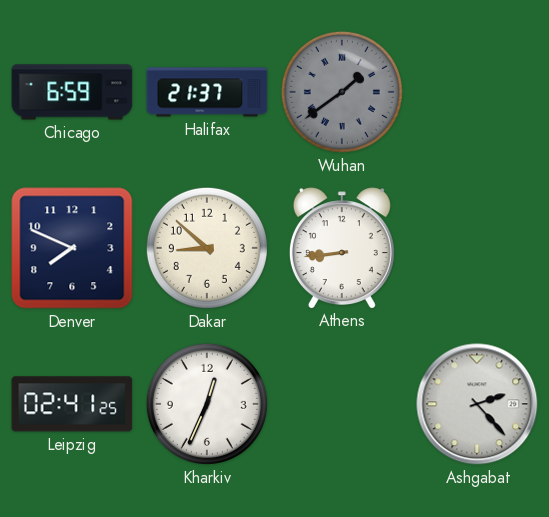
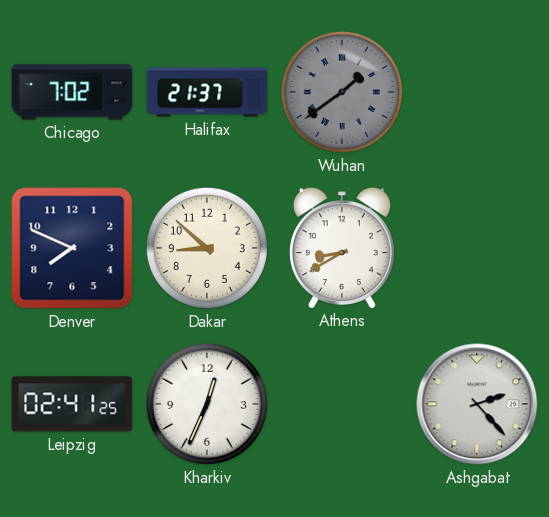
Chicago: 6:59 -> 7:02
Athens: 8:44 -> 8:40
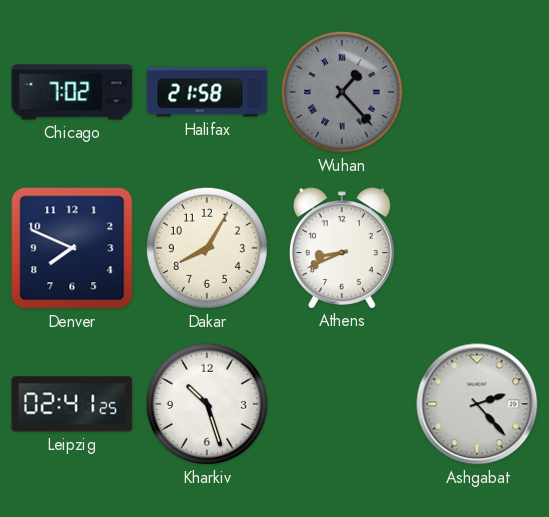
Halifax: 21:37 -> 21:58
Wuhan: 1:39 -> 1:23
Dakar: 8:52 -> 8:05
Athens: 8:40 -> 8:41
Kharkiv: 12:34 -> 10:27
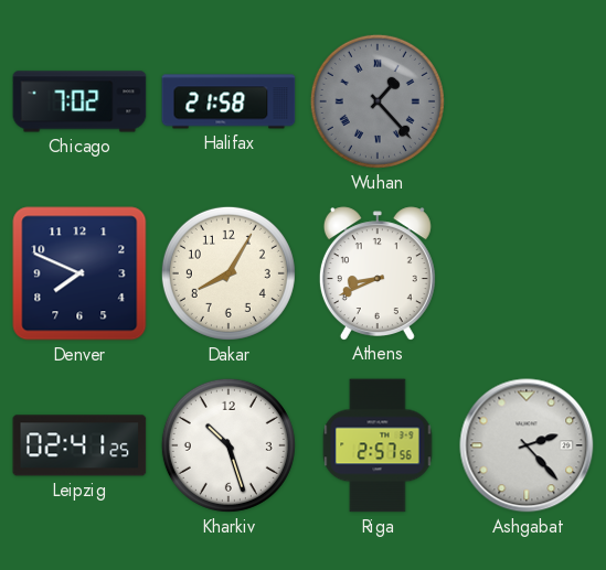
Riga: none -> 2:57
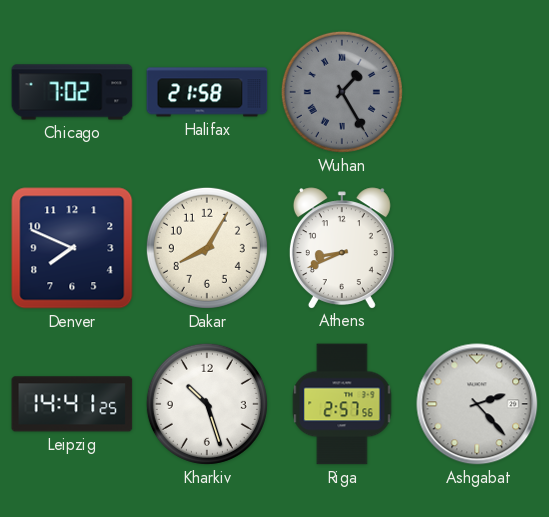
Wuhan: 1:23 -> 1:25
Leipzig: 02:41 -> 14:41
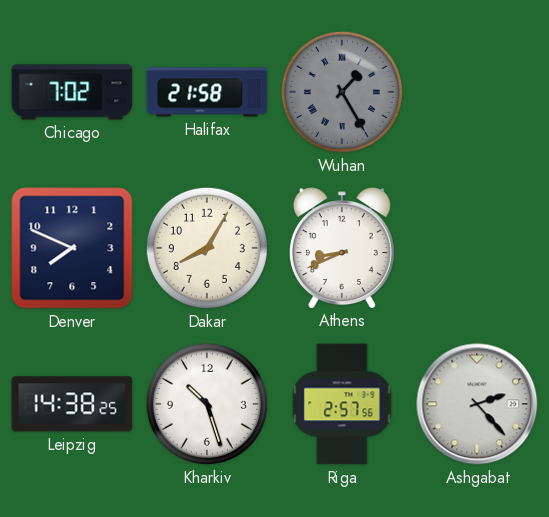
Leipzig: 14:41 -> 14:38
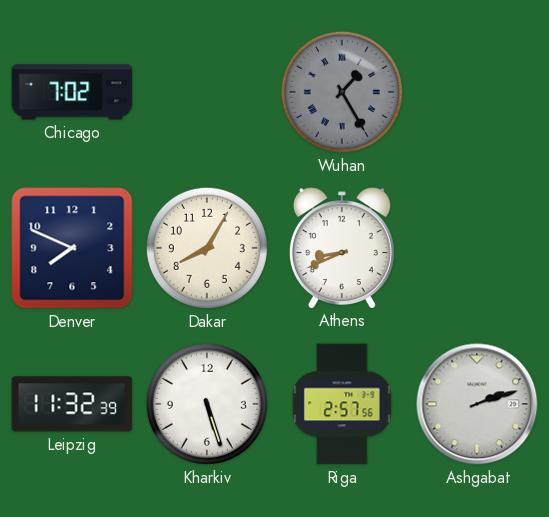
Halifax: 21:58 -> none
Leipzig: 14:38 -> 11:32
Kharkiv: 10:27 -> 5:27
Ashgabat: 2:23 -> 2:12
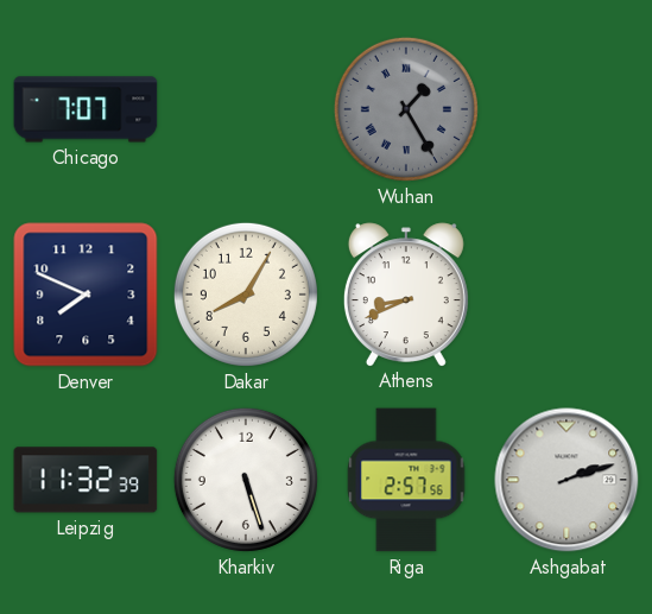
Chicago: 7:02 -> 7:07
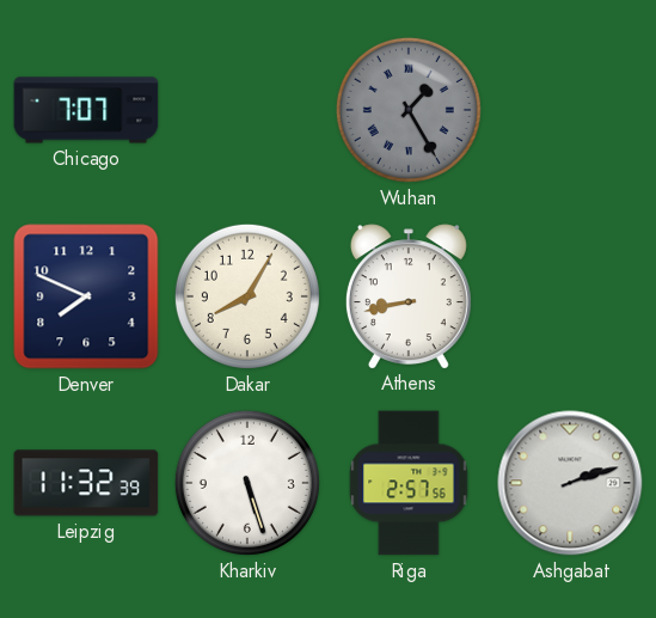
Athens: 8:41 -> 8:43
